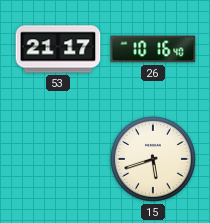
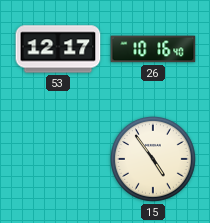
53: 21:17 -> 12:17
15: 5:42 -> 4:54
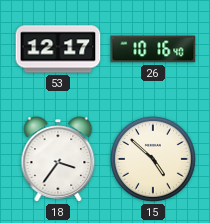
18: none -> 3:36
15: 4:54 -> 4:52
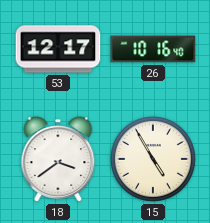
18: 3:36 -> 3:39
15: 4:52 -> 4:55
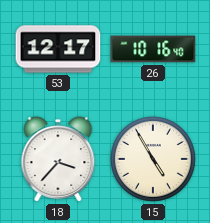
18: 3:39 -> 3:37
